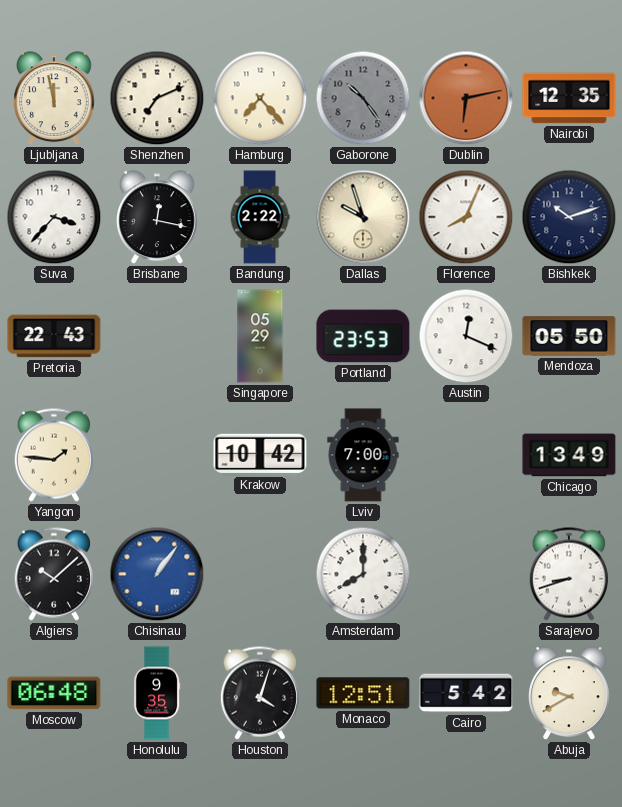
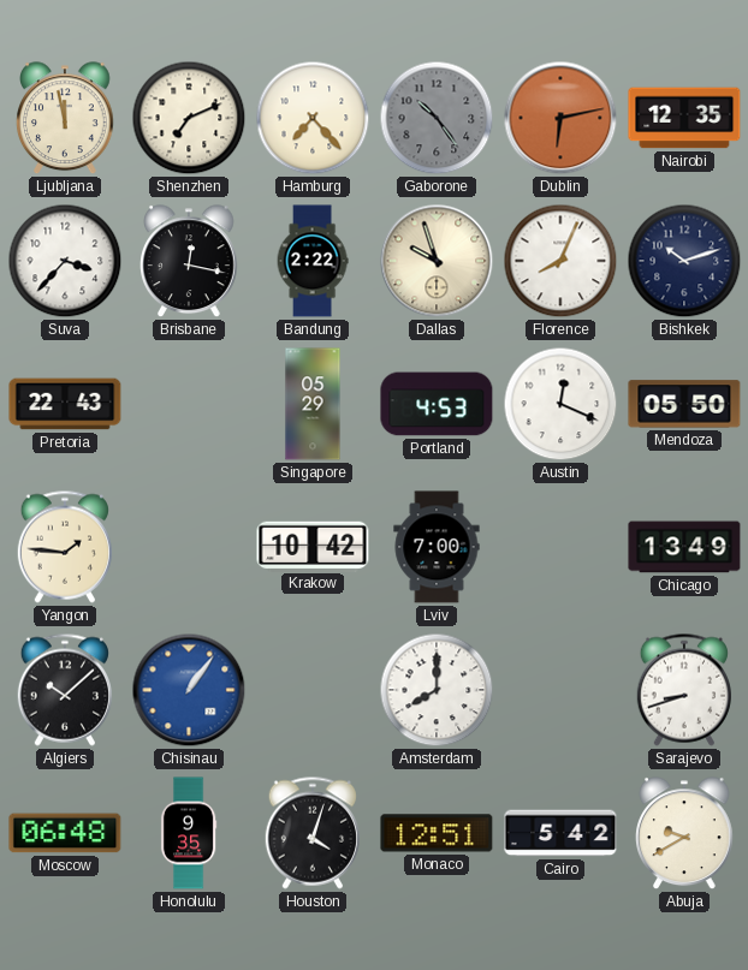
Portland: 23:53 -> 4:53
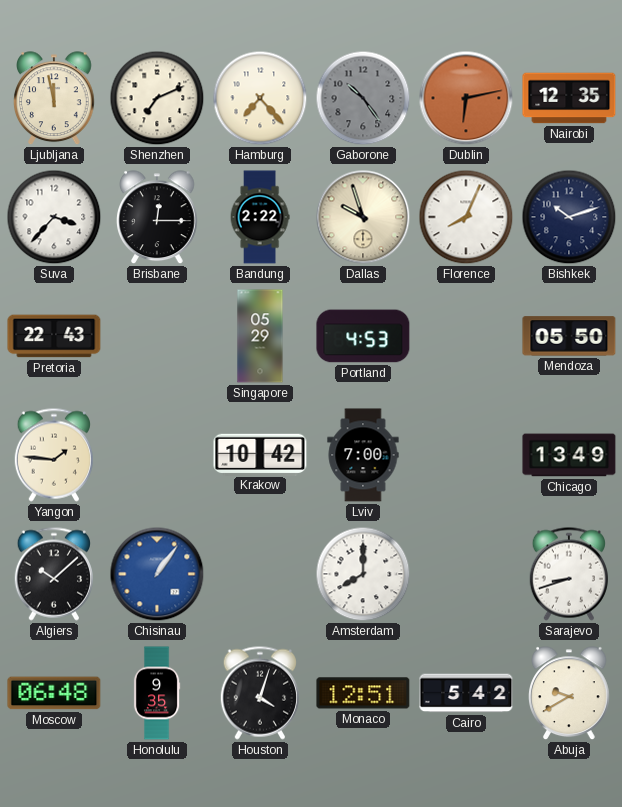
Brisbane: 12:17 -> 12:15
Austin: 12:19 -> none
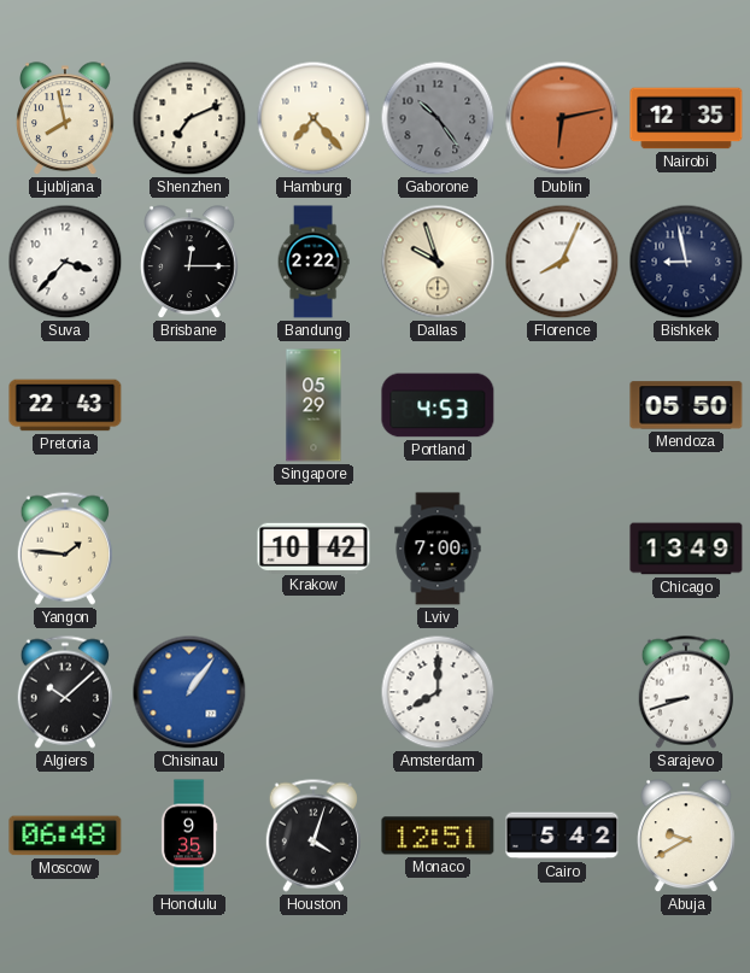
Ljubljana: 11:58 -> 7:58
Bishkek: 10:12 -> 8:58
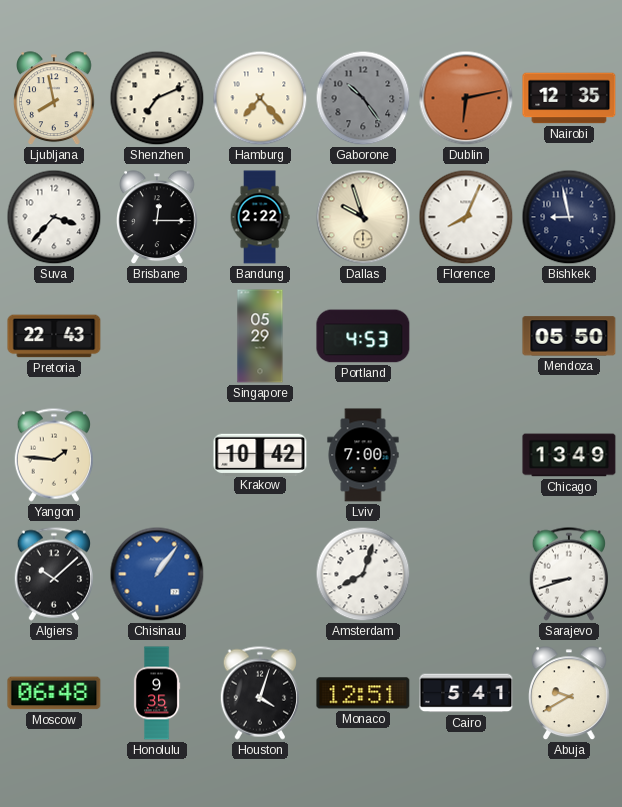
Amsterdam: 8:00 -> 8:03
Cairo: 5:42 -> 5:41
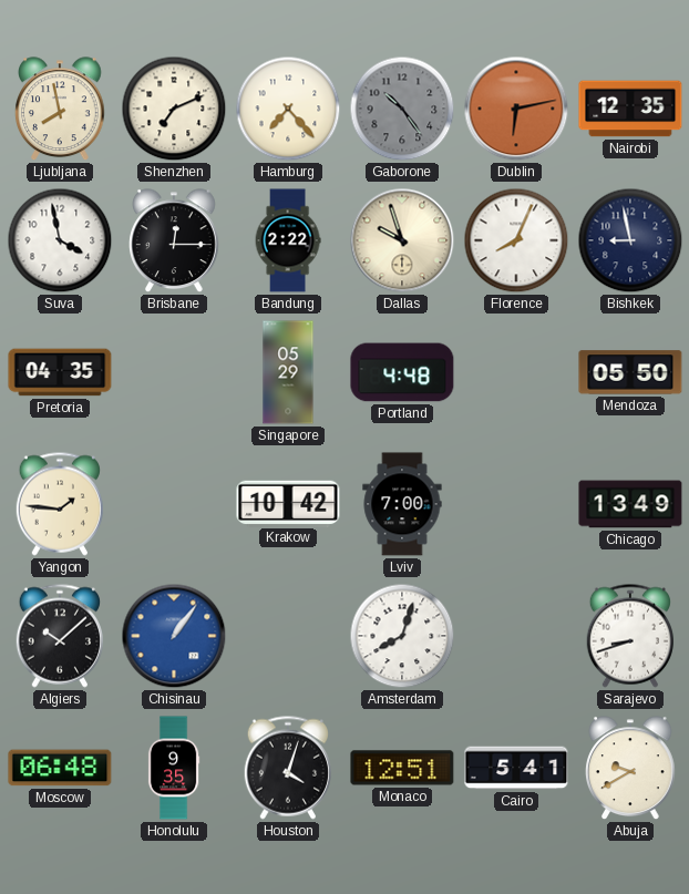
Suva: 3:37 -> 3:58
Pretoria: 22:43 -> 04:35
Portland: 4:53 -> 4:48
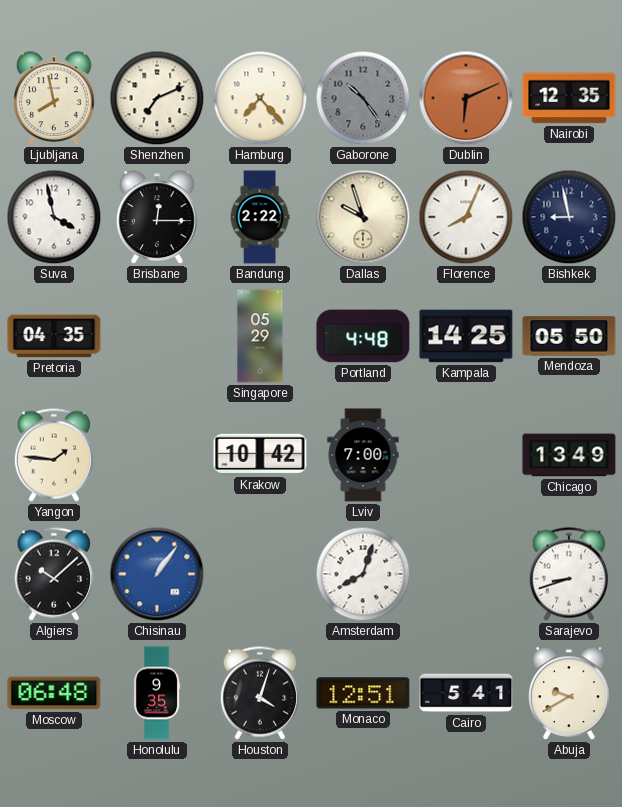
Dublin: 6:13 -> 6:11
Kampala: none -> 14:25
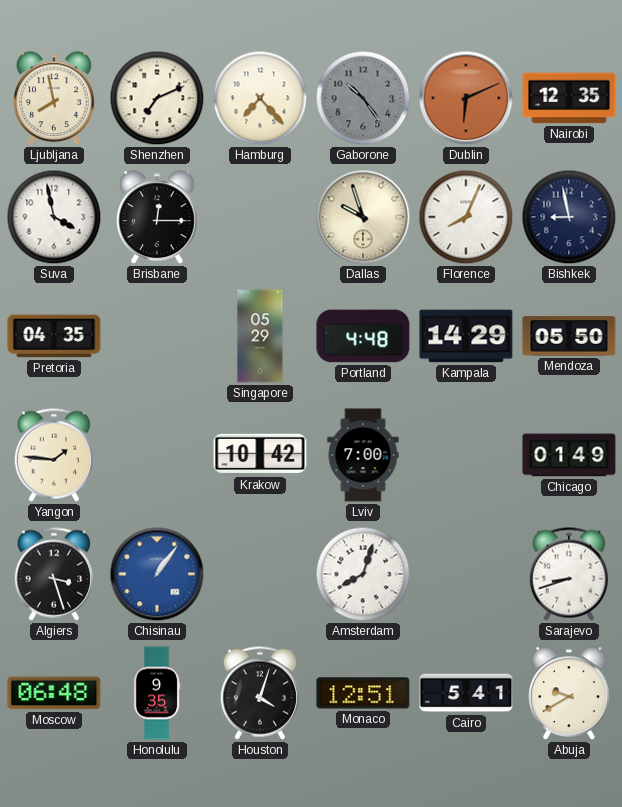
Bandung: 2:22 -> none
Kampala: 14:25 -> 14:29
Chicago: 13:49 -> 01:49
Algiers: 10:08 -> 3:27
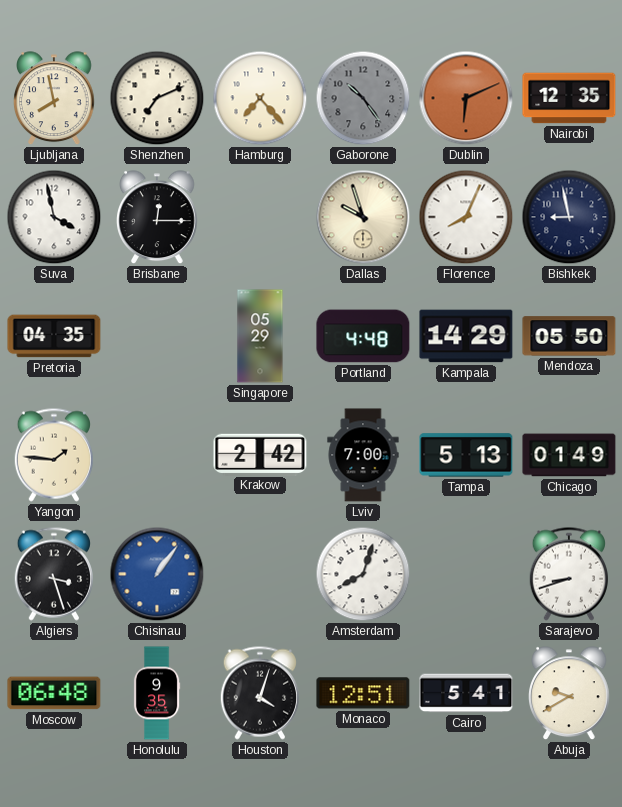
Krakow: 10:42 -> 2:42
Tampa: none -> 5:13
